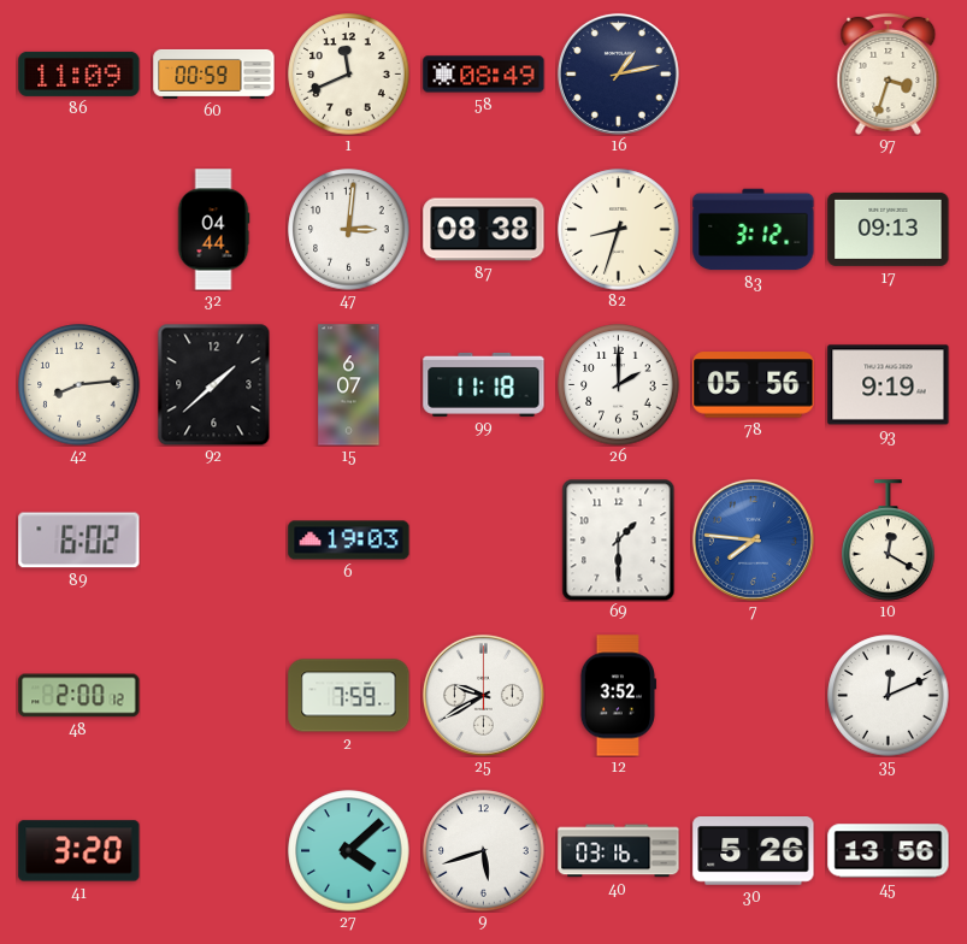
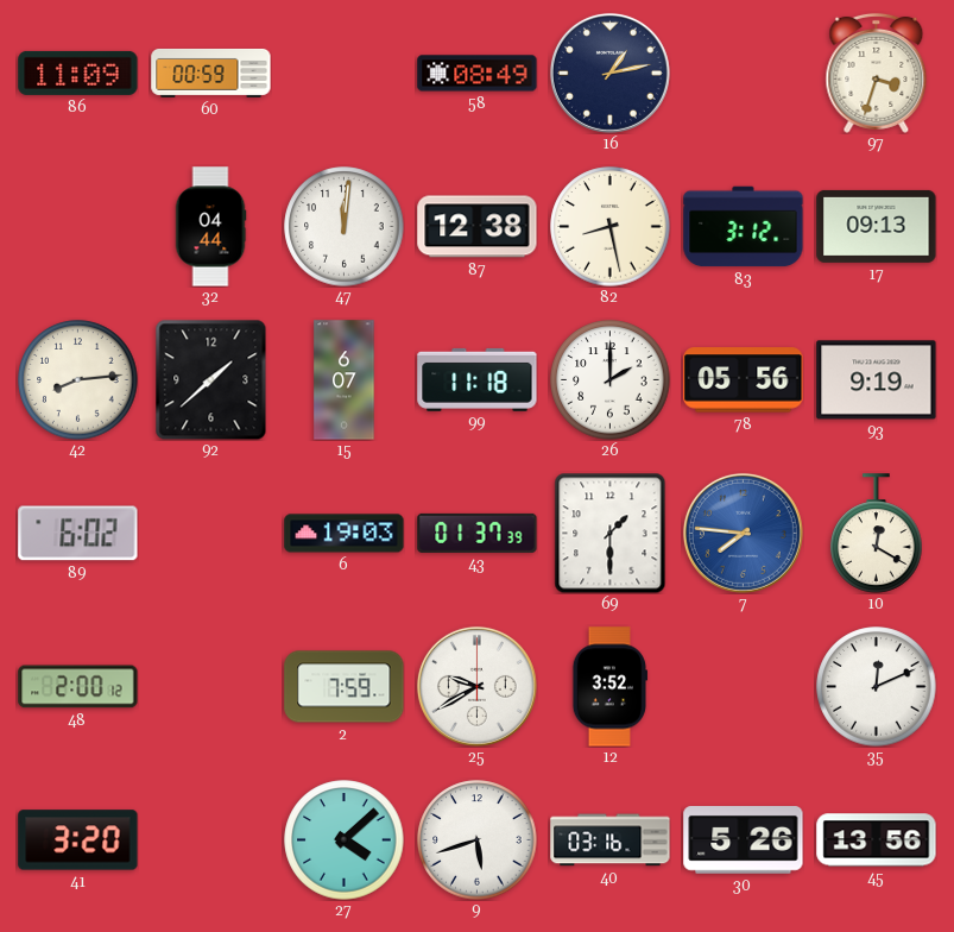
1: 11:41 -> none
47: 3:01 -> 12:01
87: 08:38 -> 12:38
82: 8:33 -> 8:28
43: none -> 01:37
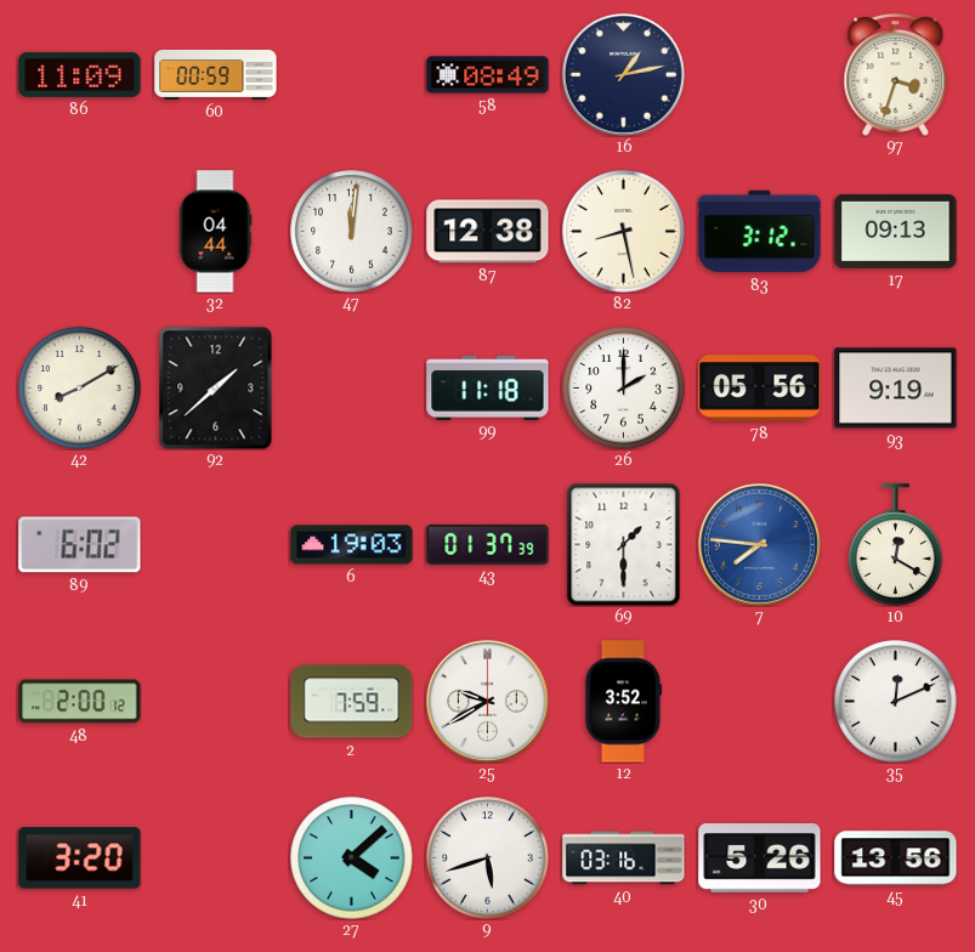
42: 8:14 -> 8:10
15: 6:07 -> none
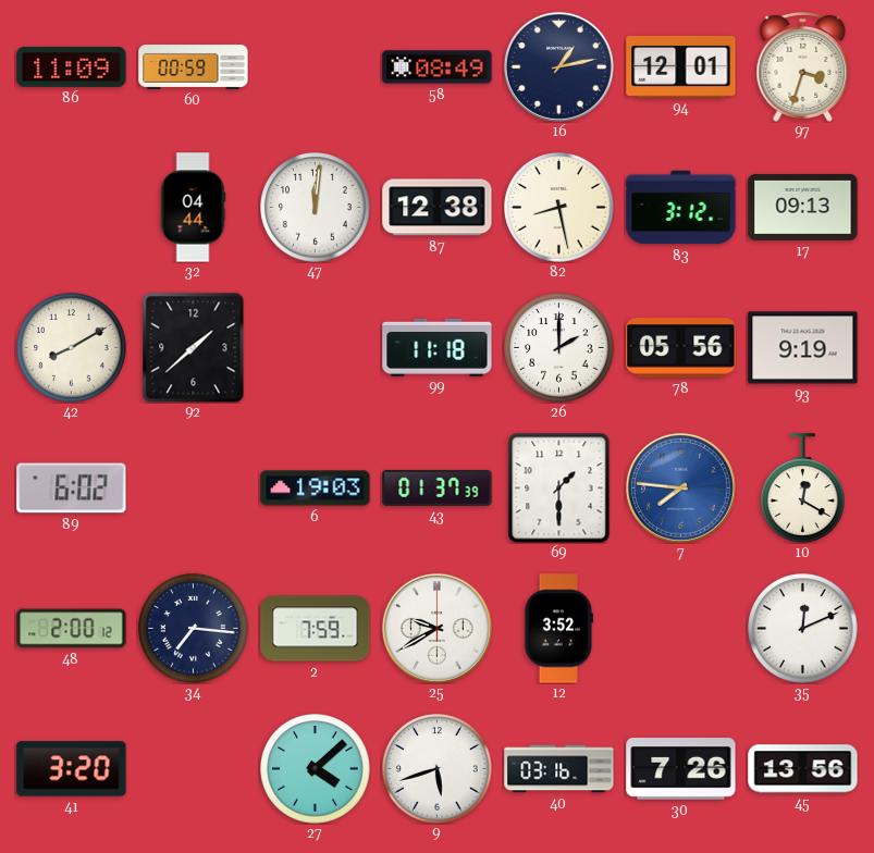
94: none -> 12:01
34: none -> 7:16
30: 5:26 -> 7:26
